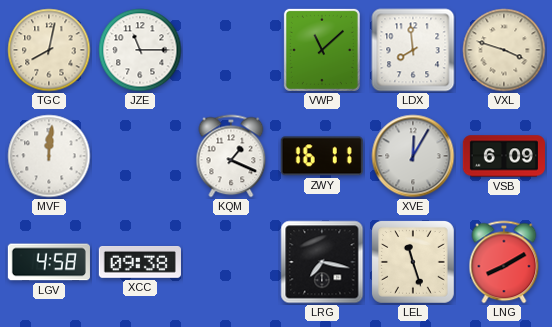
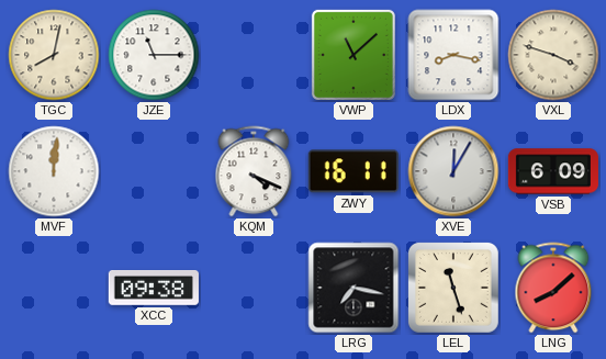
LDX: 7:59 -> 8:17
KQM: 1:19 -> 4:19
LGV: 4:58 -> none
LNG: 8:10 -> 8:08
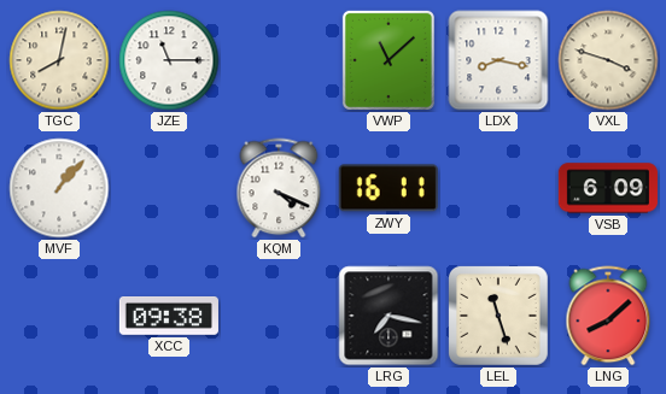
MVF: 12:01 -> 1:07
XVE: 12:05 -> none
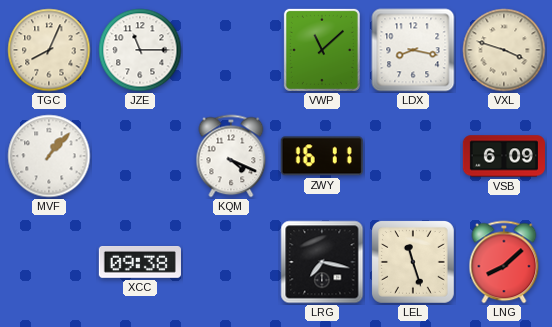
TGC: 8:02 -> 8:04
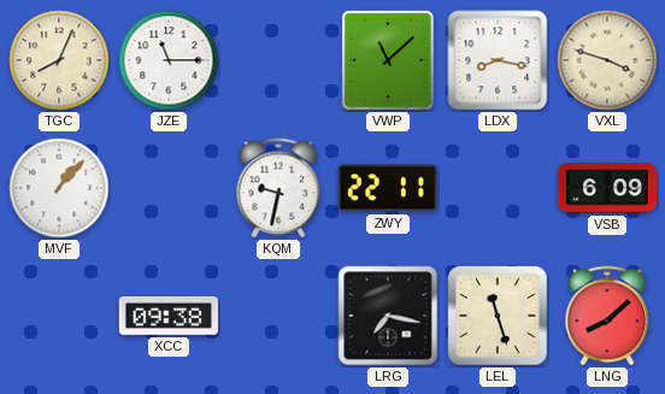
KQM: 4:19 -> 9:32
ZWY: 16:11 -> 22:11
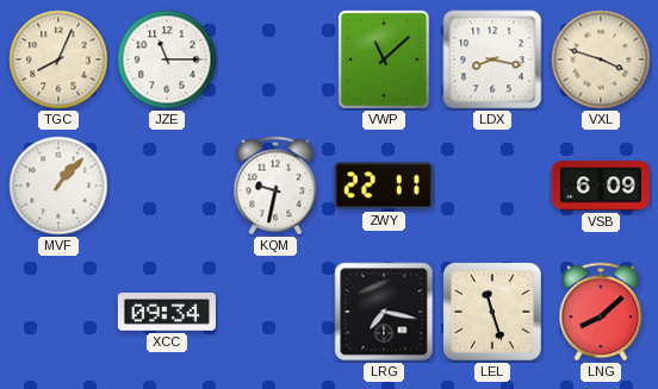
XCC: 09:38 -> 09:34
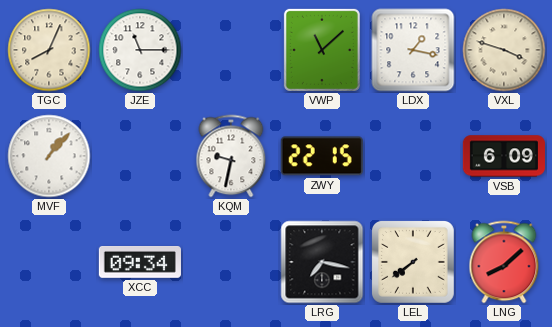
LDX: 8:17 -> 1:17
ZWY: 22:11 -> 22:15
LEL: 11:27 -> 7:39
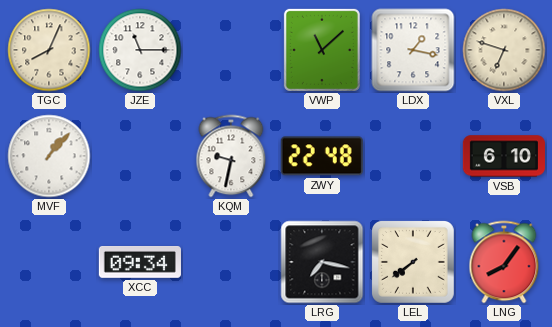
VXL: 3:48 -> 6:48
ZWY: 22:15 -> 22:48
VSB: 6:09 -> 6:10
LNG: 8:08 -> 8:06
